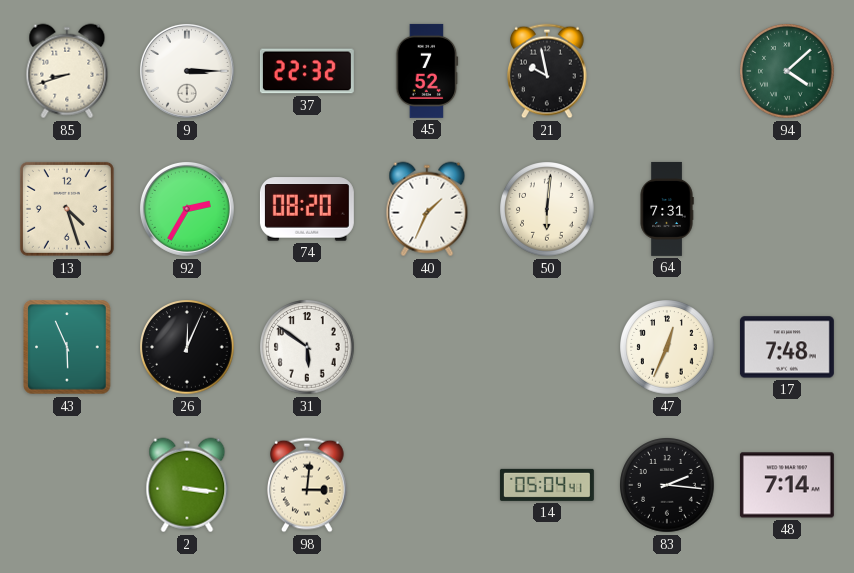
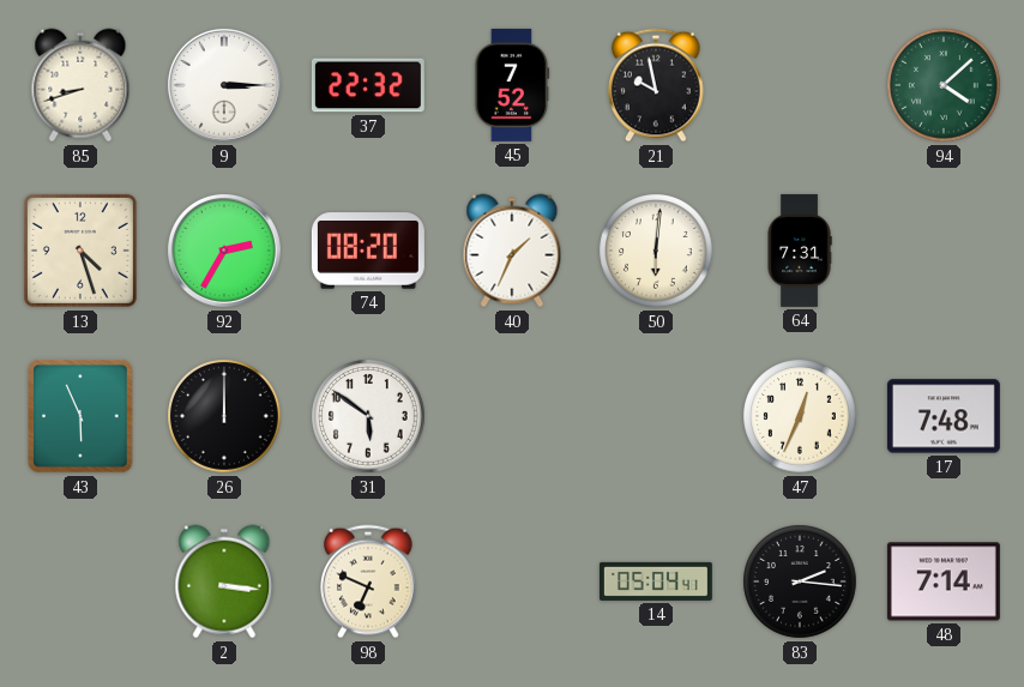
26: 12:04 -> 12:00
98: 3:01 -> 6:49
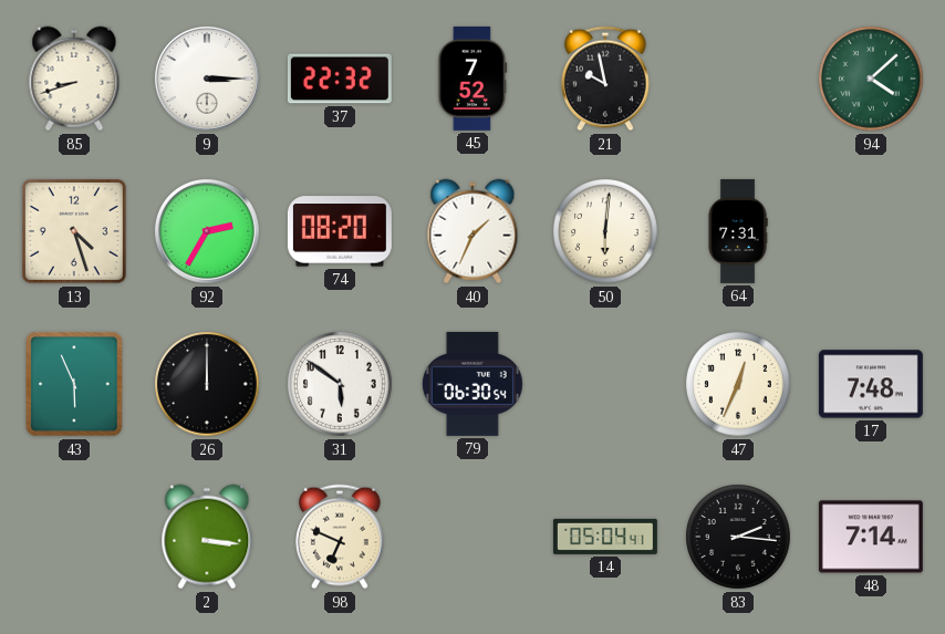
79: none -> 06:30
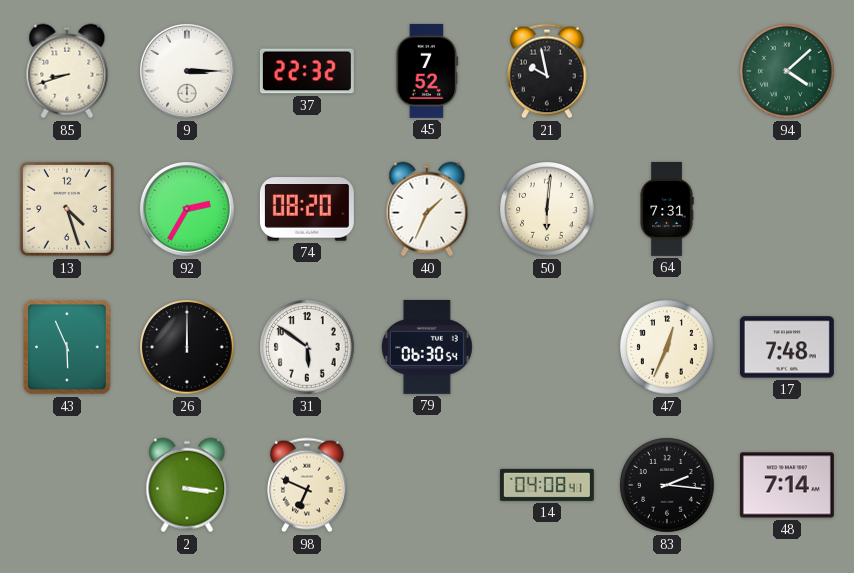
14: 05:04 -> 04:08
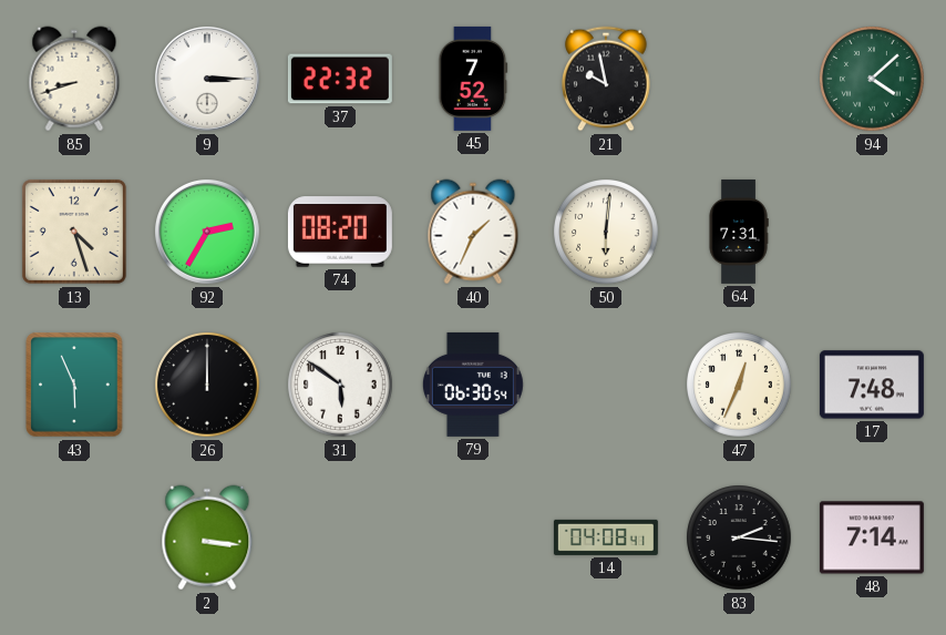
98: 6:49 -> none
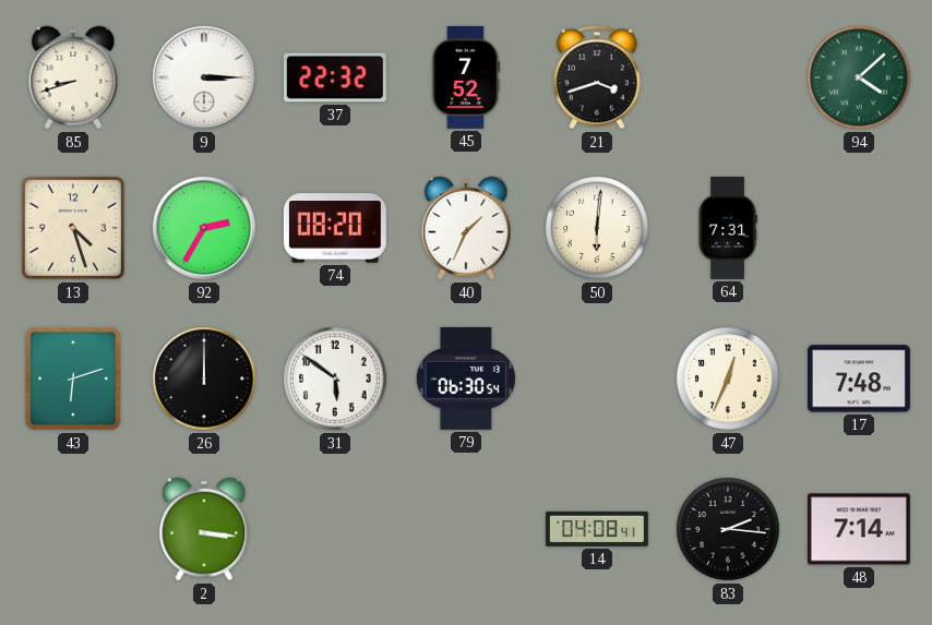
21: 9:58 -> 3:42
43: 5:56 -> 6:12
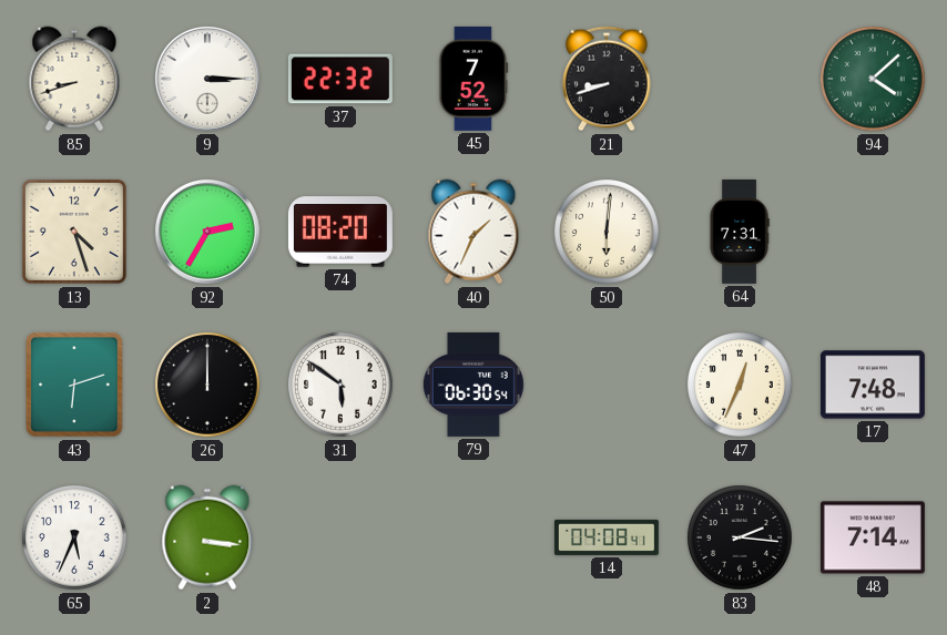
21: 3:42 -> 8:42
65: none -> 5:34
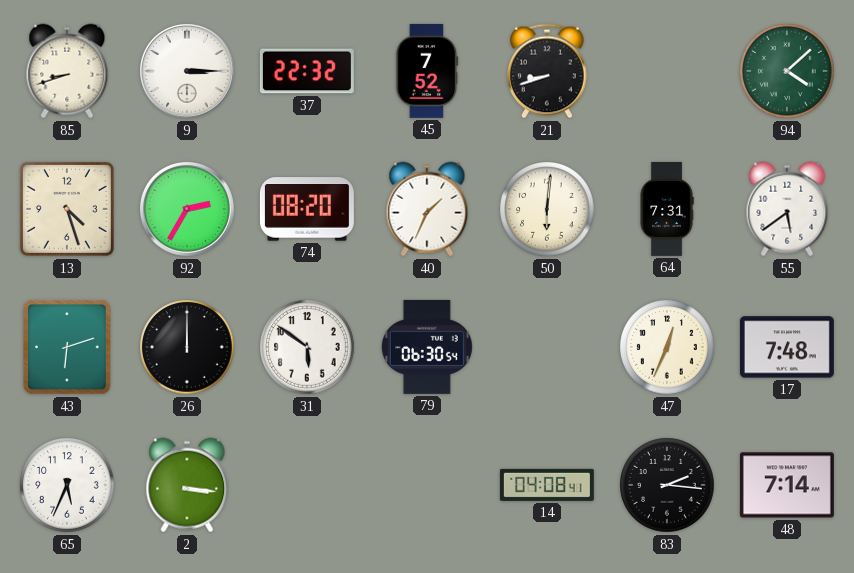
55: none -> 5:39
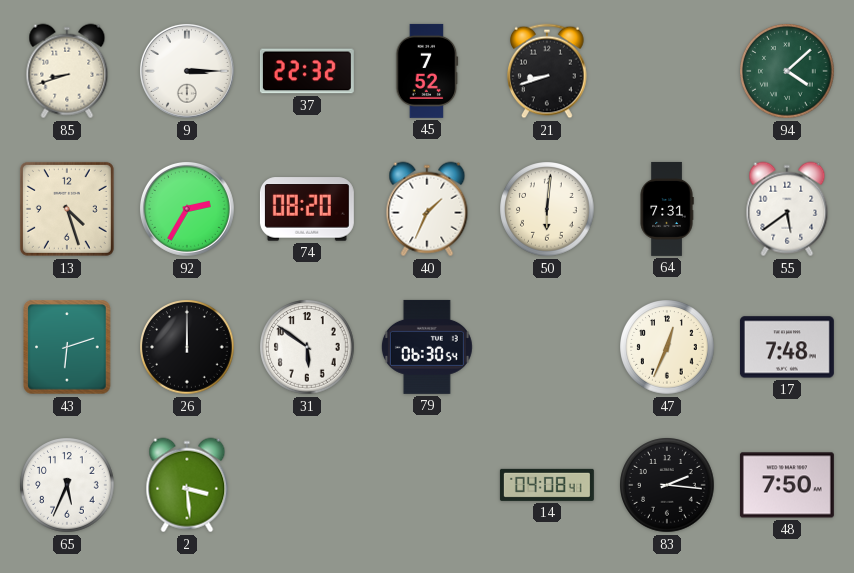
2: 3:16 -> 3:29
48: 7:14 -> 7:50
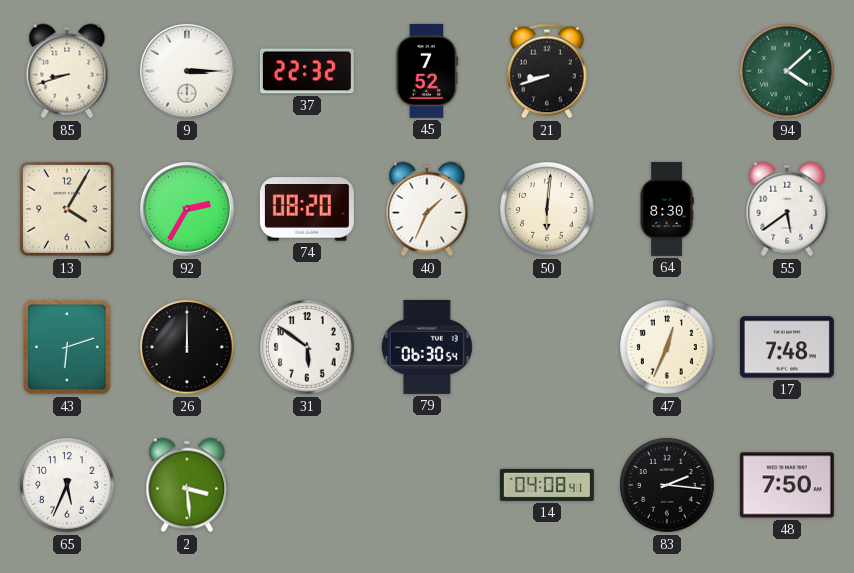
13: 4:27 -> 4:05
64: 7:31 -> 8:30
